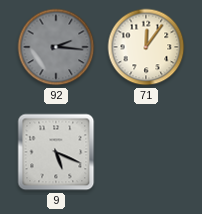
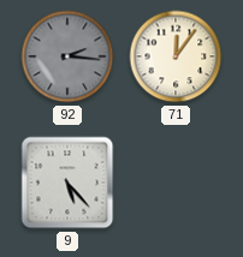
9: 5:19 -> 5:23
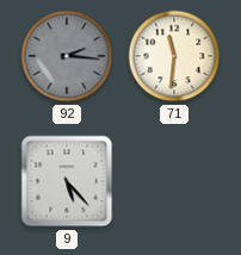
71: 12:06 -> 11:31
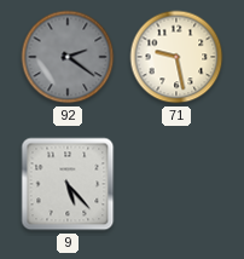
92: 2:16 -> 2:21
71: 11:31 -> 9:28
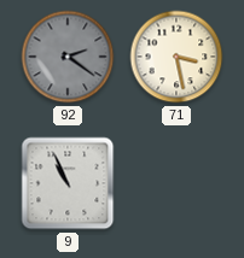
71: 9:28 -> 3:28
9: 5:23 -> 10:56
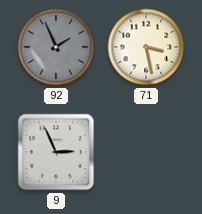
92: 2:21 -> 1:56
9: 10:56 -> 2:56
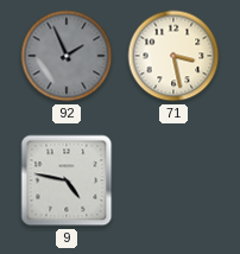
9: 2:56 -> 4:47
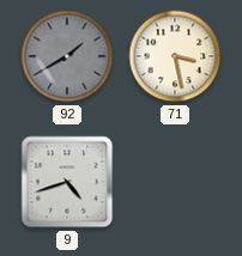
92: 1:56 -> 1:40
9: 4:47 -> 4:42
